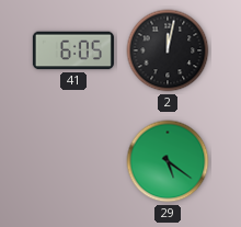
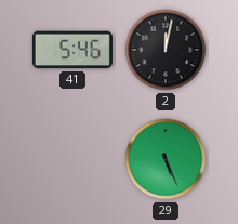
41: 6:05 -> 5:46
29: 5:21 -> 5:26
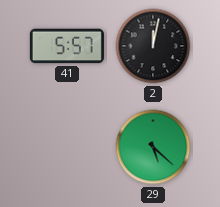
41: 5:46 -> 5:57
29: 5:26 -> 5:22
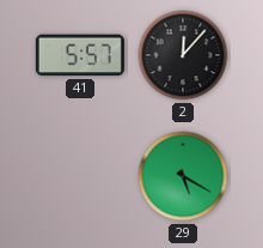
2: 12:02 -> 12:07
29: 5:22 -> 5:20
